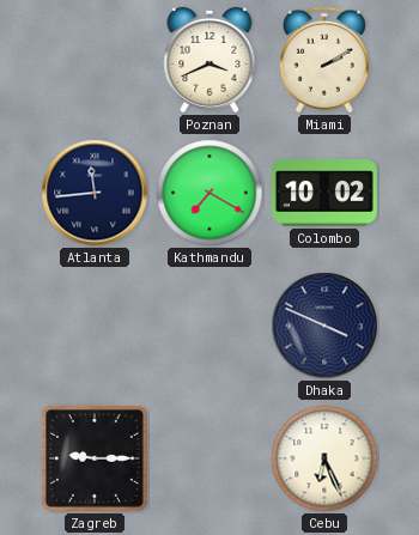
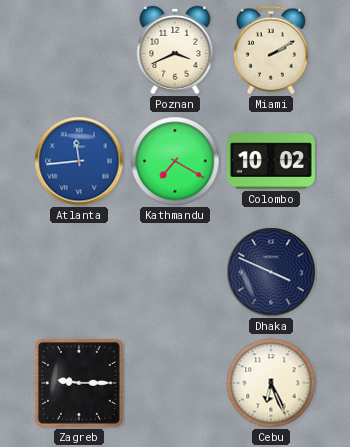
Atlanta dial: navy -> blue
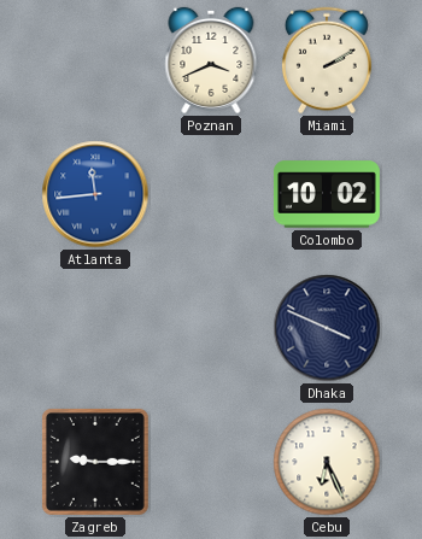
Kathmandu: 7:20 -> none
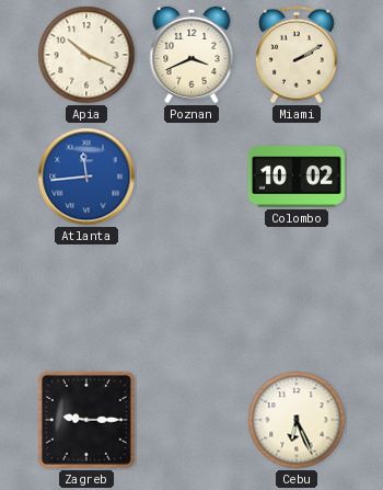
Apia: none -> 10:19
Dhaka: 3:49 -> none
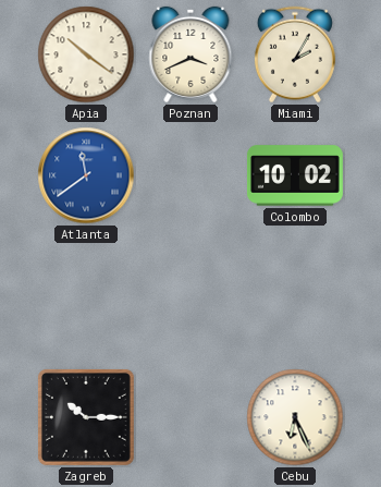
Apia: 10:19 -> 10:21
Miami: 2:10 -> 2:05
Atlanta: 11:44 -> 11:39
Zagreb: 9:15 -> 10:15
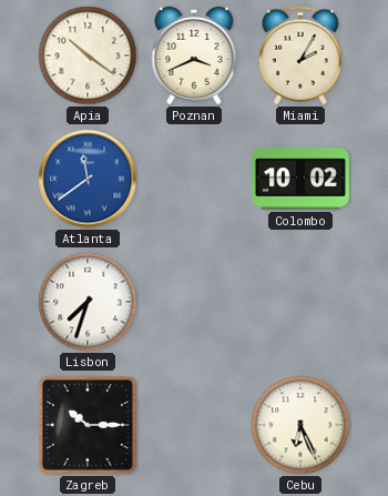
Lisbon: none -> 7:33
